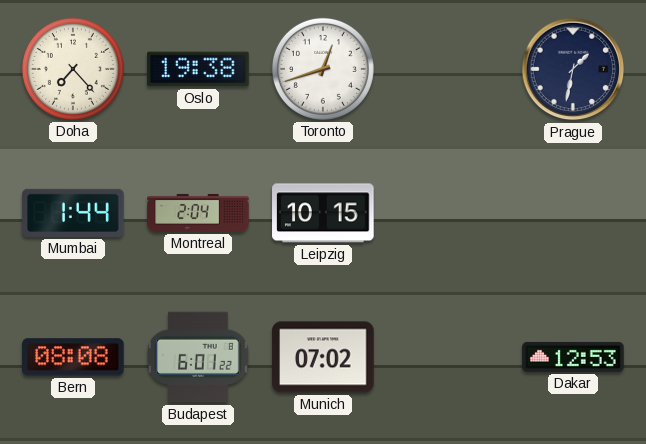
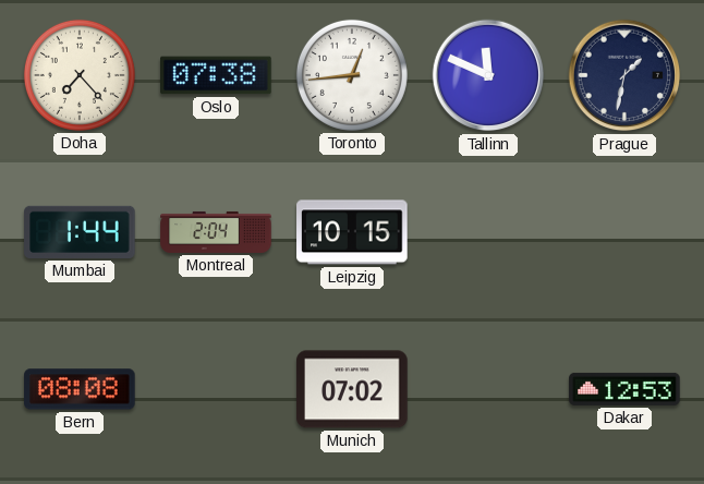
Oslo: 19:38 -> 07:38
Toronto: 12:42 -> 12:44
Tallinn: none -> 11:49
Budapest: 6:01 -> none
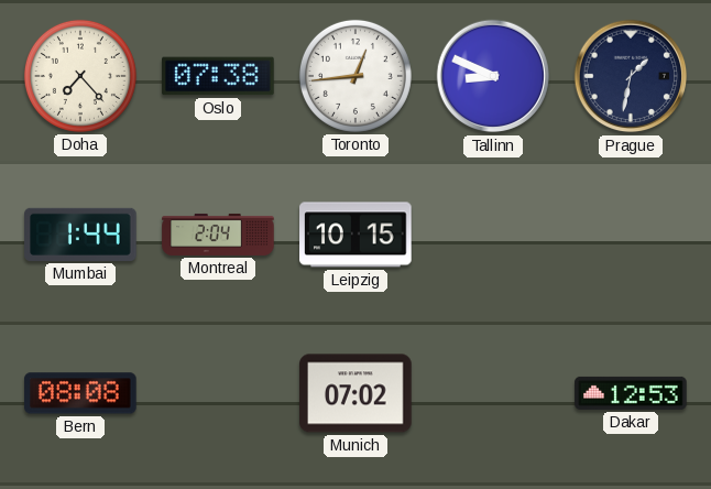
Tallinn: 11:49 -> 8:49
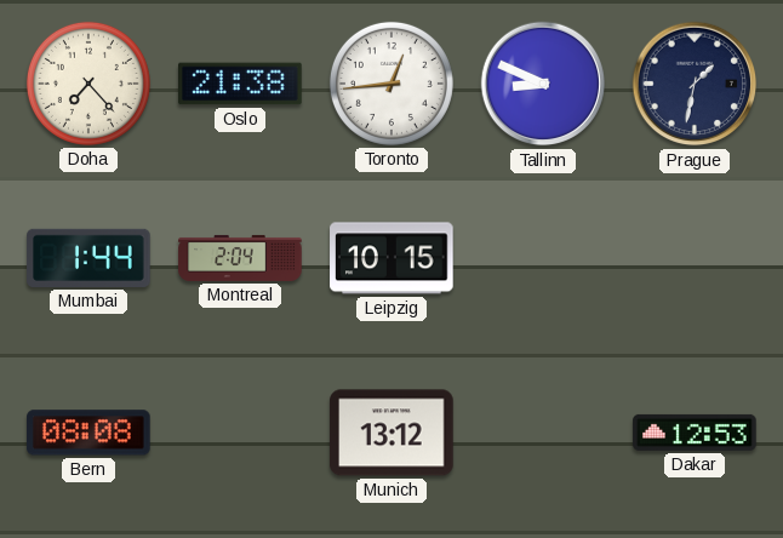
Oslo: 07:38 -> 21:38
Munich: 07:02 -> 13:12
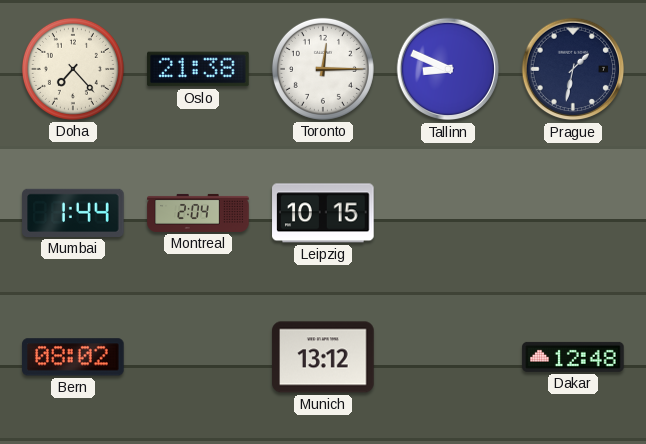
Toronto: 12:44 -> 12:15
Bern: 08:08 -> 08:02
Dakar: 12:53 -> 12:48
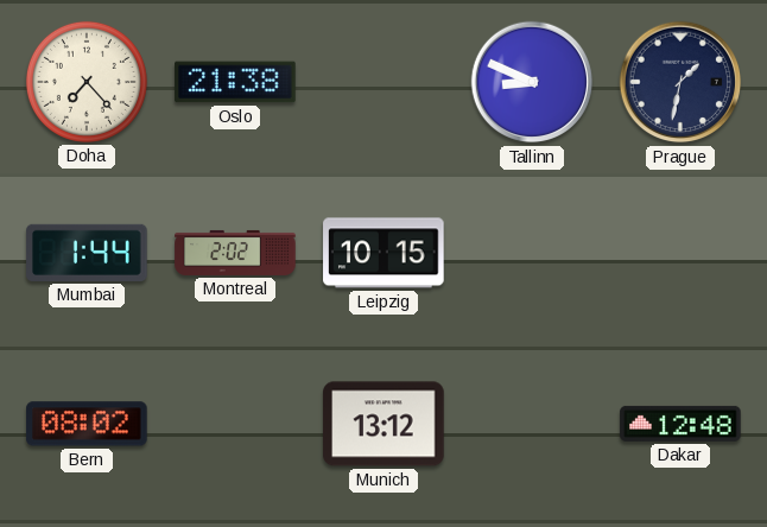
Toronto: 12:15 -> none
Montreal: 2:04 -> 2:02
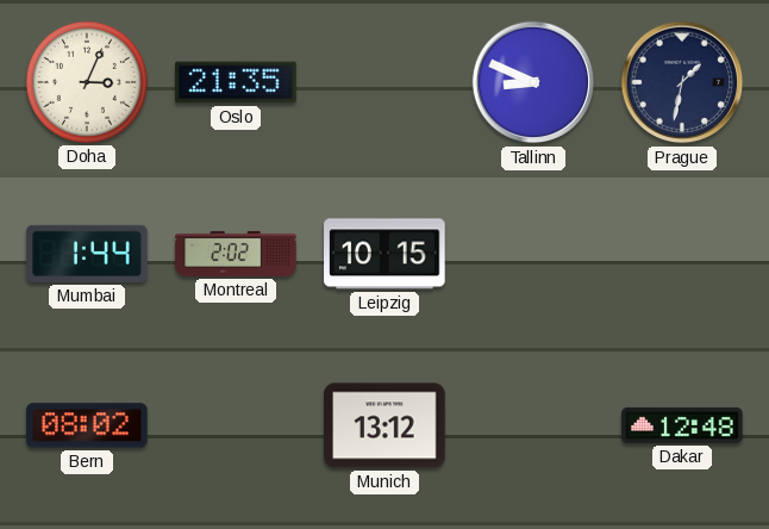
Doha: 7:23 -> 3:04
Oslo: 21:38 -> 21:35
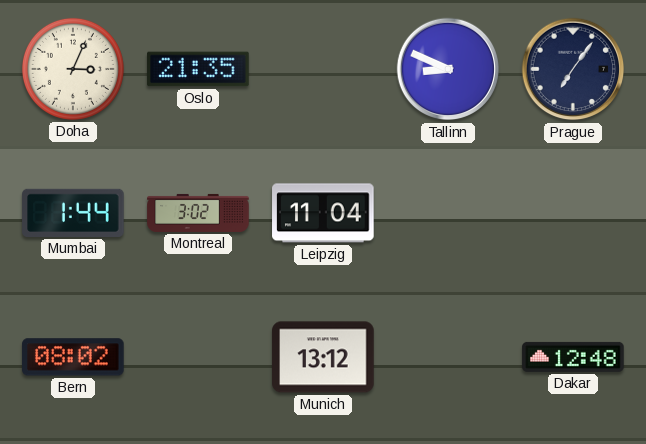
Prague: 1:32 -> 7:06
Montreal: 2:02 -> 3:02
Leipzig: 10:15 -> 11:04
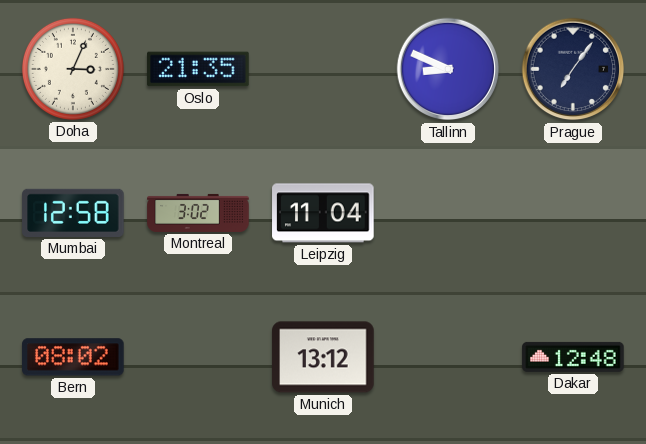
Mumbai: 1:44 -> 12:58
